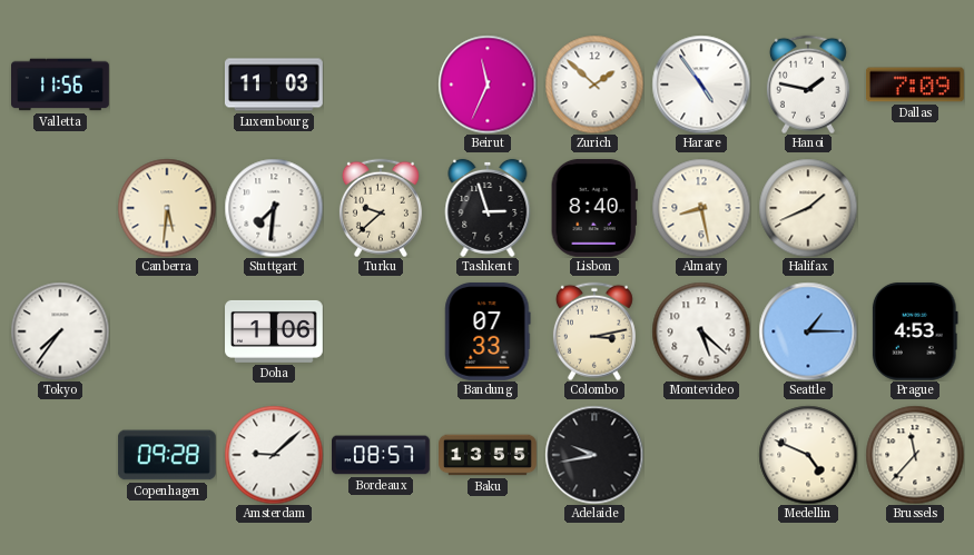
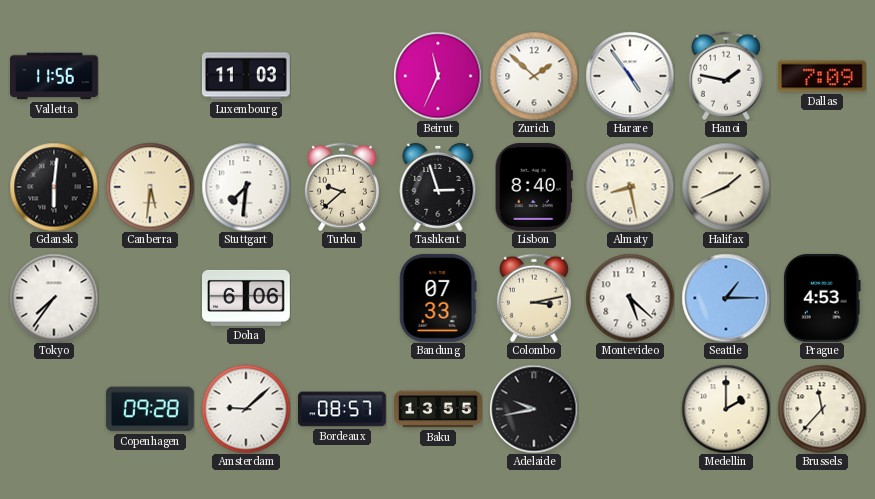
Gdansk: none -> 6:01
Doha: 1:06 -> 6:06
Medellin: 4:49 -> 2:00
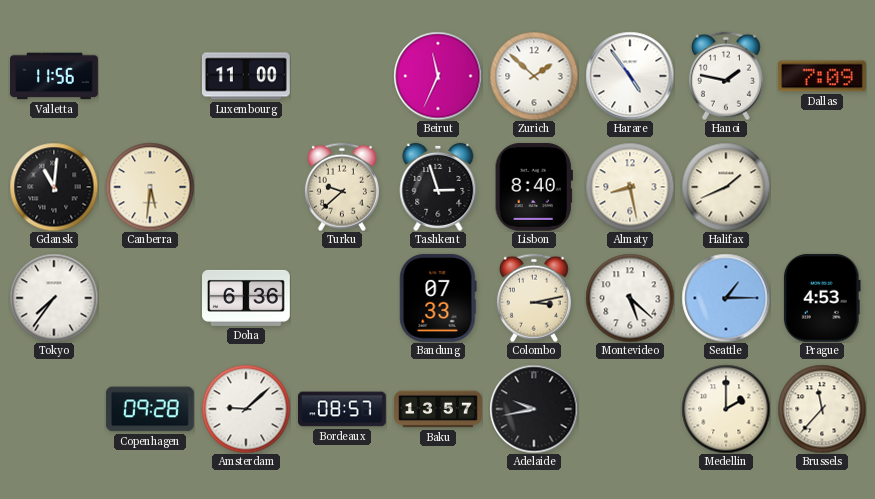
Luxembourg: 11:03 -> 11:00
Gdansk: 6:01 -> 11:01
Stuttgart: 7:31 -> none
Doha: 6:06 -> 6:36
Baku: 13:55 -> 13:57
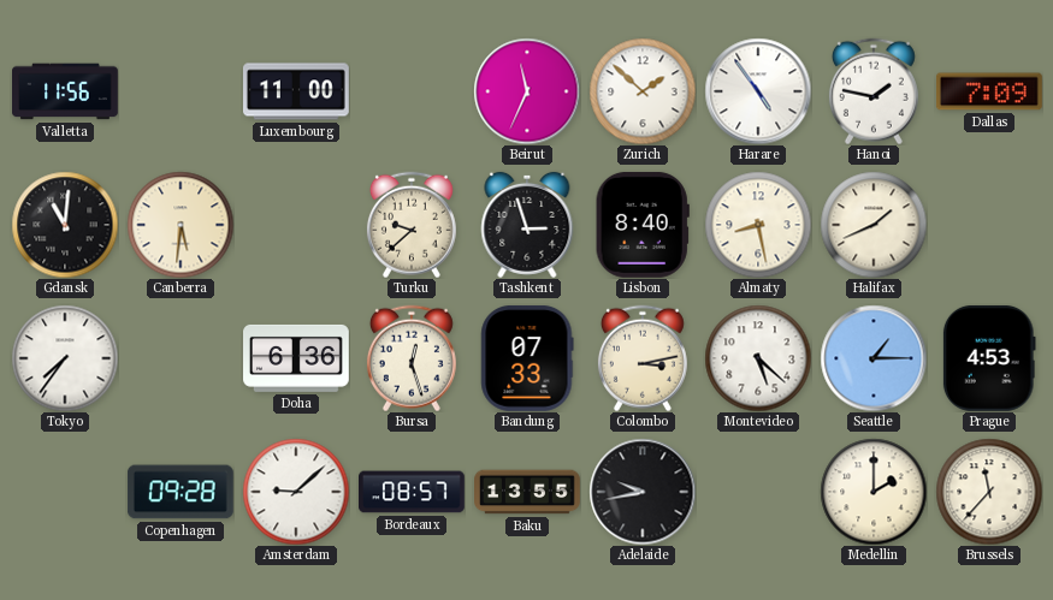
Bursa: none -> 12:27
Baku: 13:57 -> 13:55
